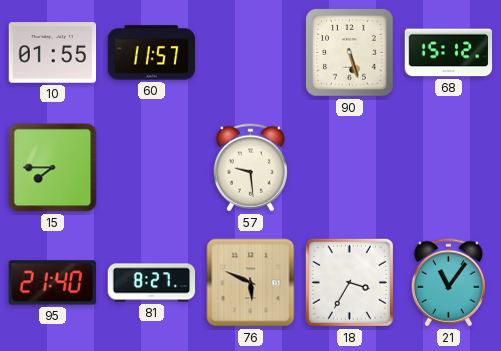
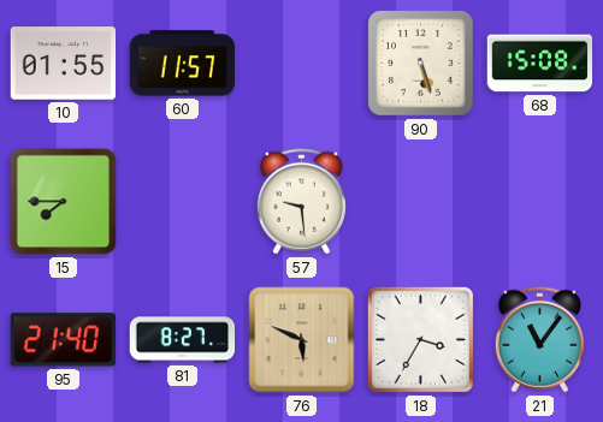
68: 15:12 -> 15:08
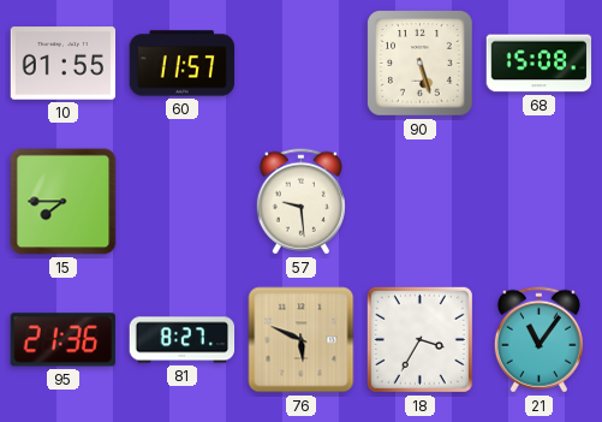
95: 21:40 -> 21:36
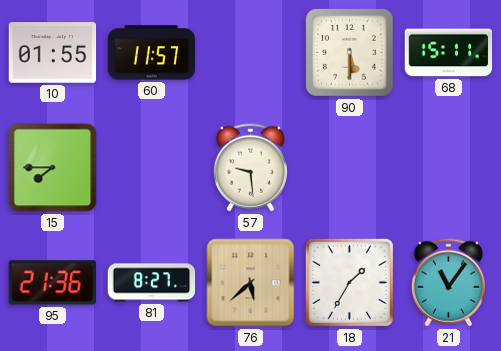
90: 5:27 -> 5:30
68: 15:08 -> 15:11
76: 5:49 -> 5:38
18: 3:35 -> 1:35
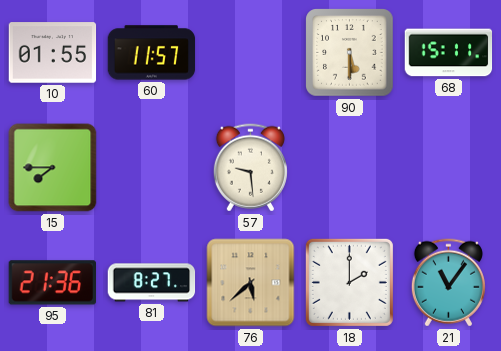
18: 1:35 -> 2:00
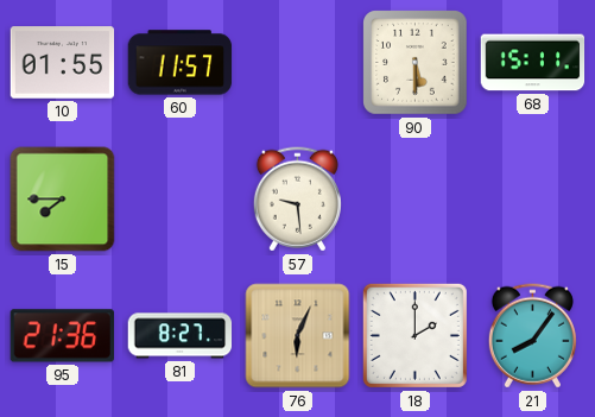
76: 5:38 -> 6:04
21: 11:06 -> 8:06
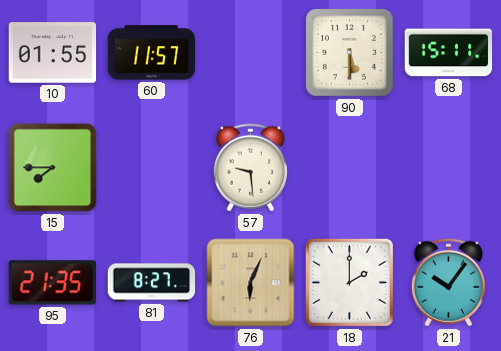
95: 21:36 -> 21:35
21: 8:06 -> 10:06
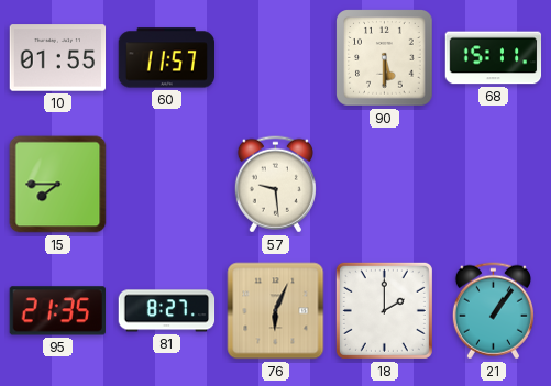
21: 10:06 -> 1:06
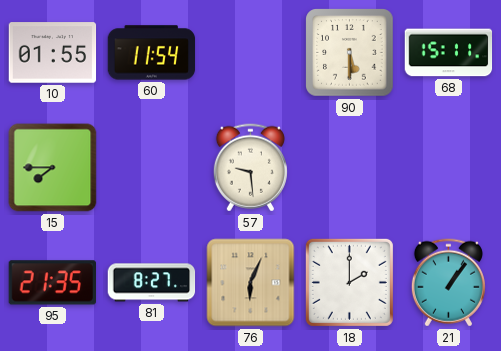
60: 11:57 -> 11:54
